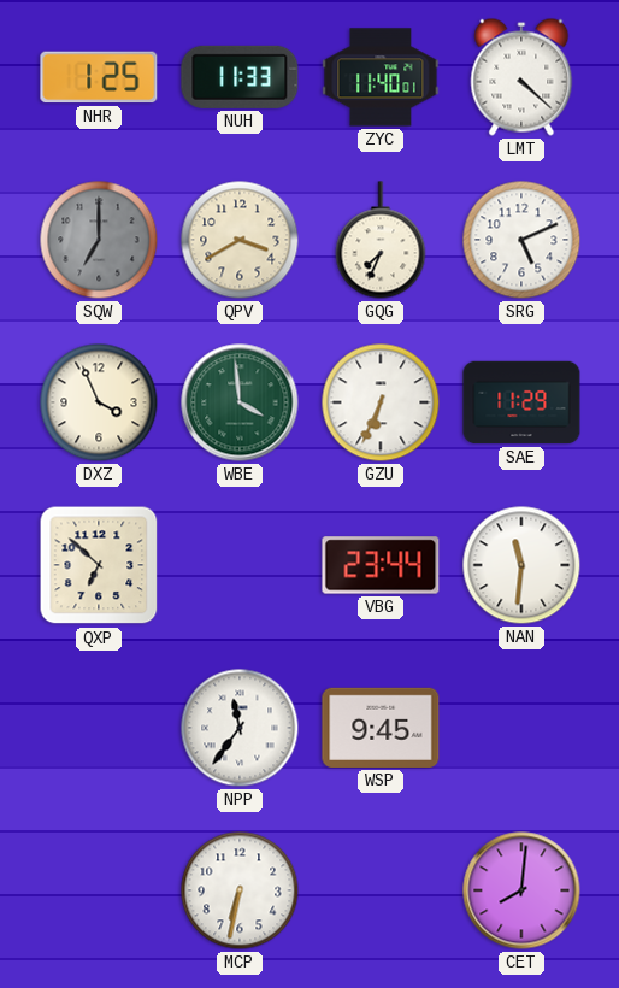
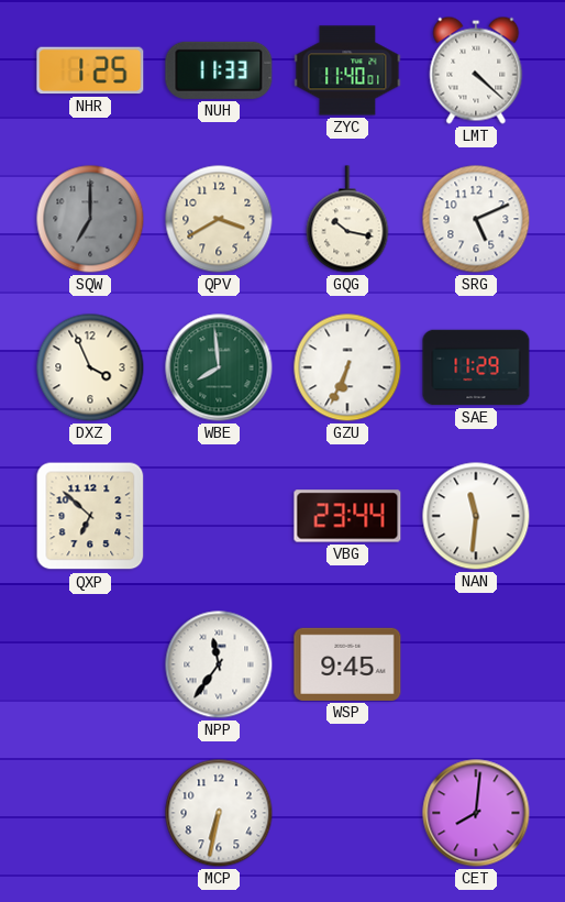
GQG: 7:34 -> 10:17
WBE: 3:59 -> 7:59
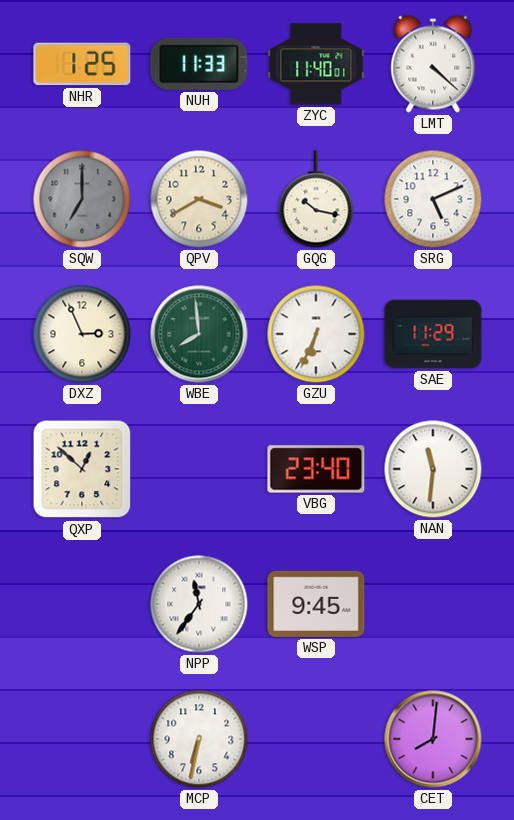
DXZ: 3:56 -> 2:56
QXP: 6:52 -> 12:52
VBG: 23:44 -> 23:40
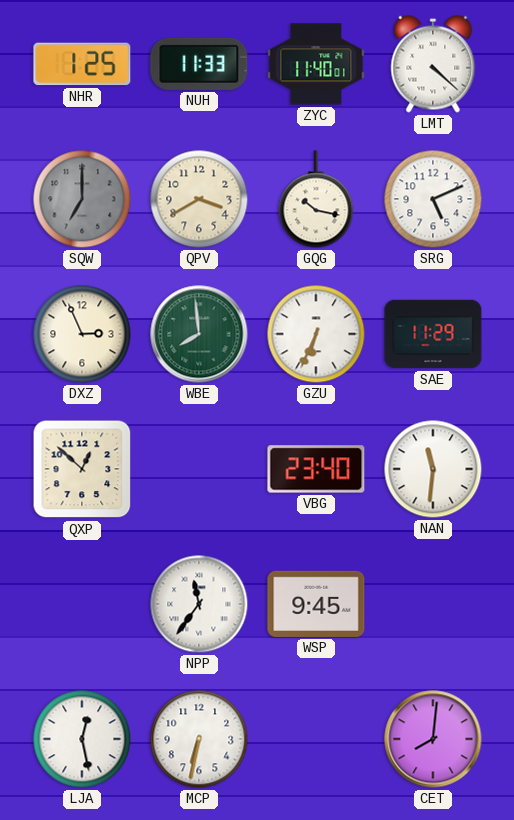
LJA: none -> 12:28
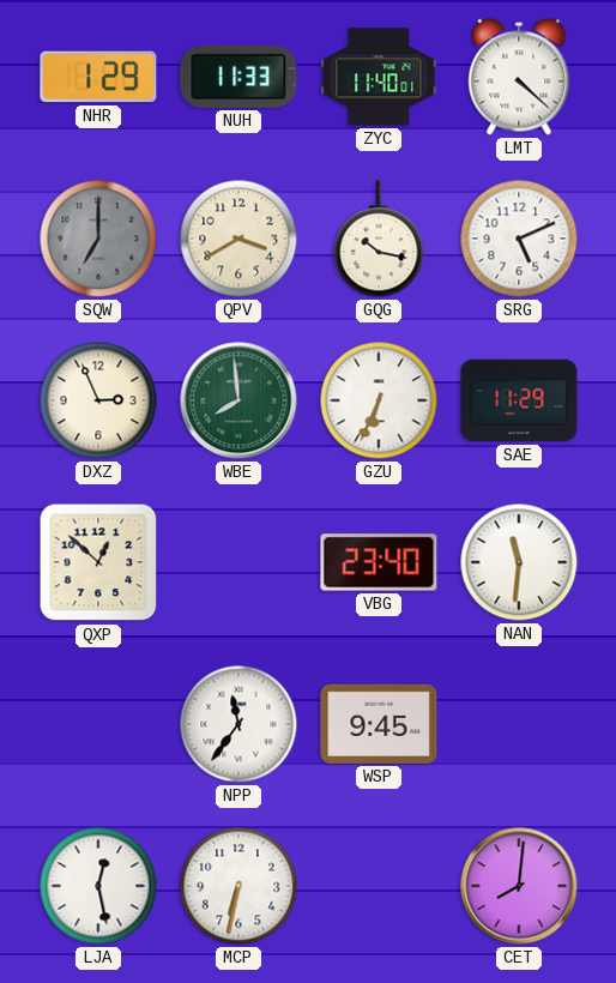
NHR: 1:25 -> 1:29
